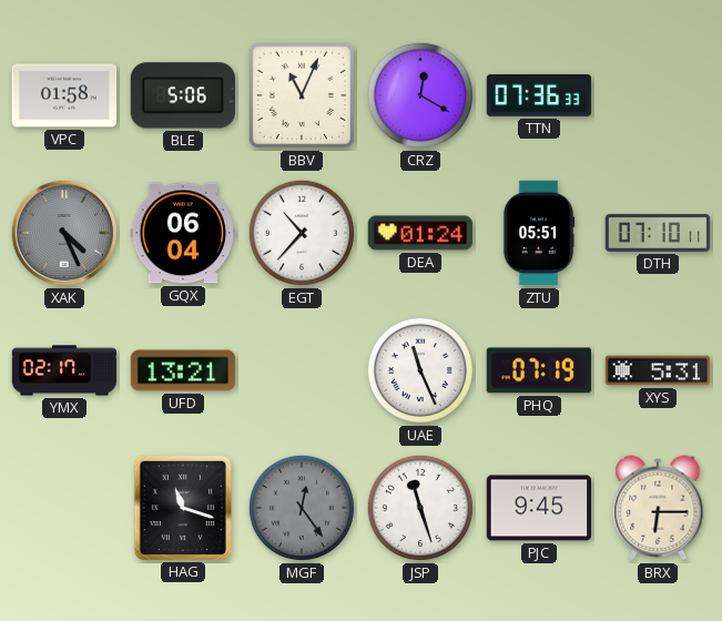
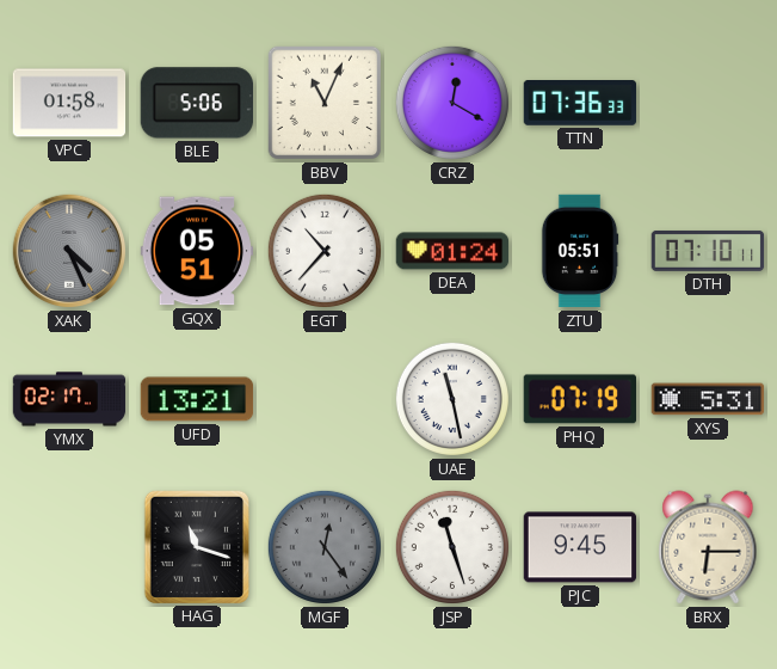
GQX: 06:04 -> 05:51
UAE: 11:26 -> 11:28
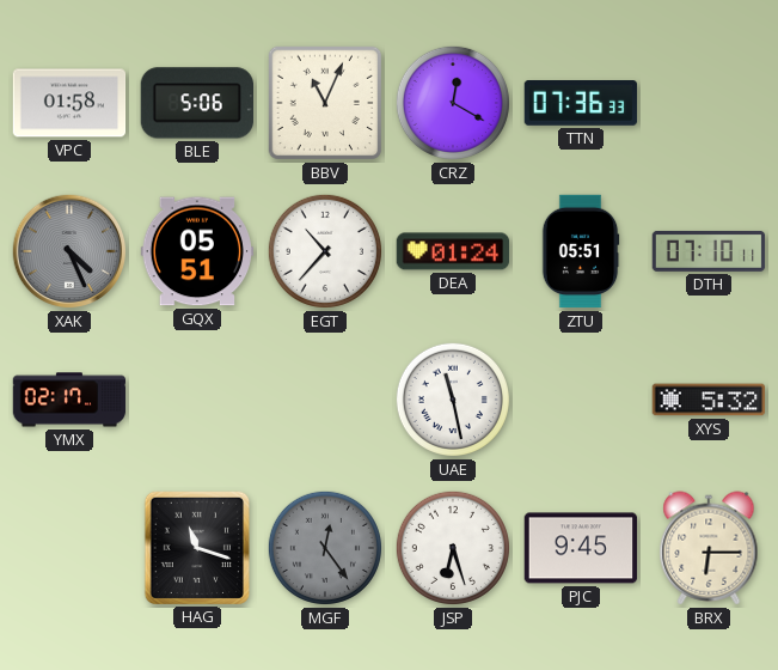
UFD: 13:21 -> none
PHQ: 07:19 -> none
XYS: 5:31 -> 5:32
JSP: 11:27 -> 6:27
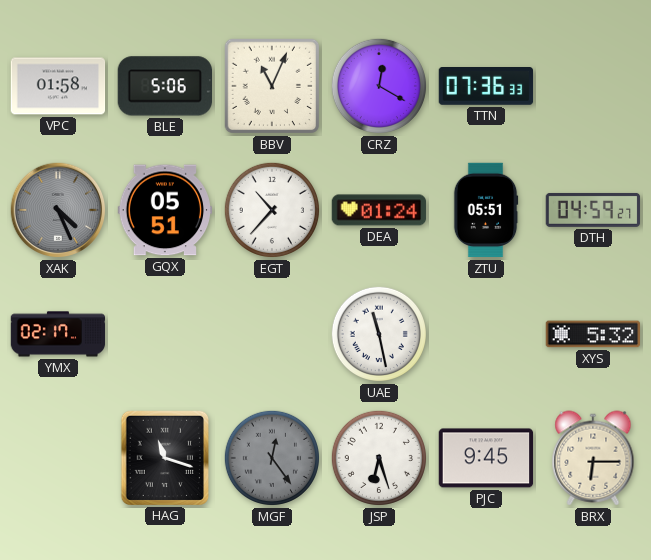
DTH: 07:10 -> 04:59
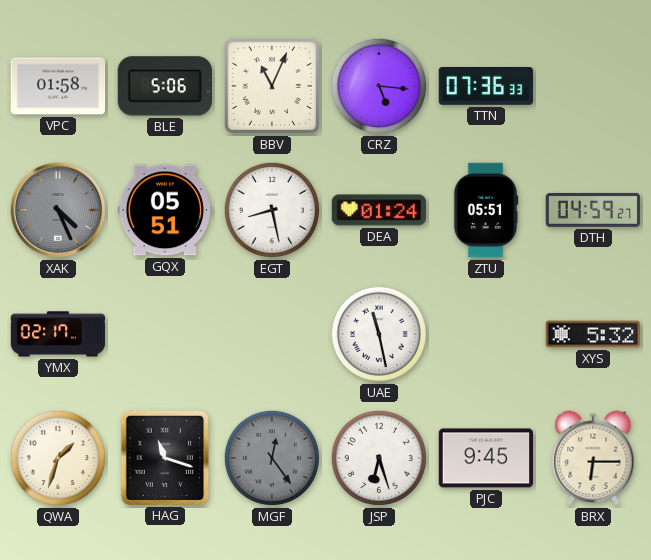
CRZ: 12:20 -> 5:16
EGT: 10:37 -> 8:28
QWA: none -> 1:33
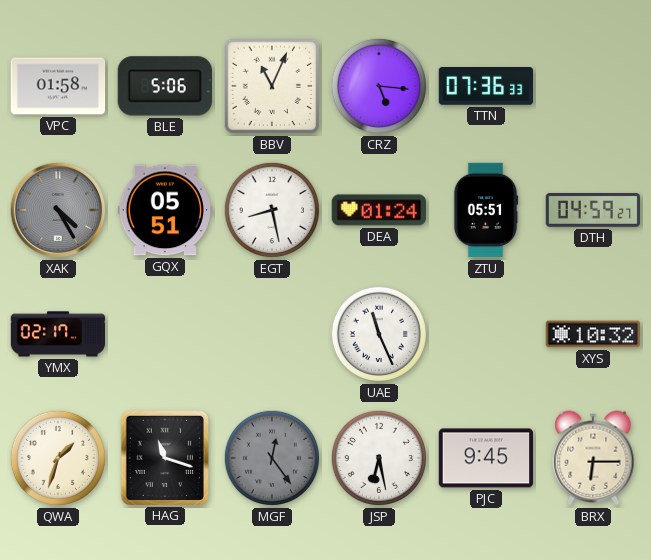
XAK: 4:26 -> 4:25
UAE: 11:28 -> 11:26
XYS: 5:32 -> 10:32
JSP: 6:27 -> 6:28
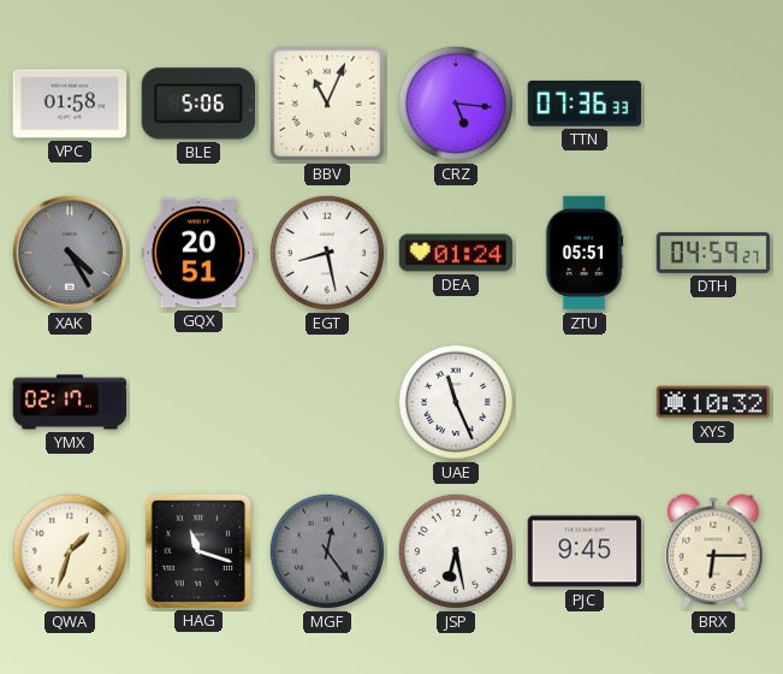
GQX: 05:51 -> 20:51
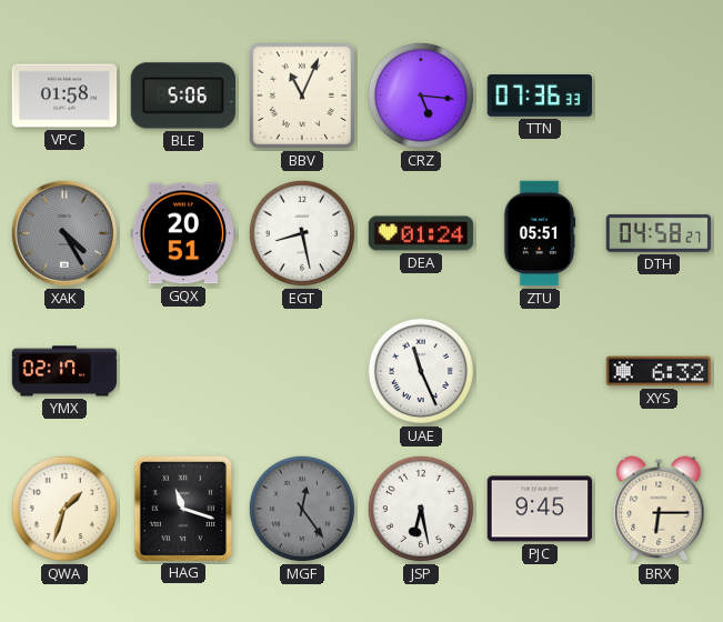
DTH: 04:59 -> 04:58
XYS: 10:32 -> 6:32
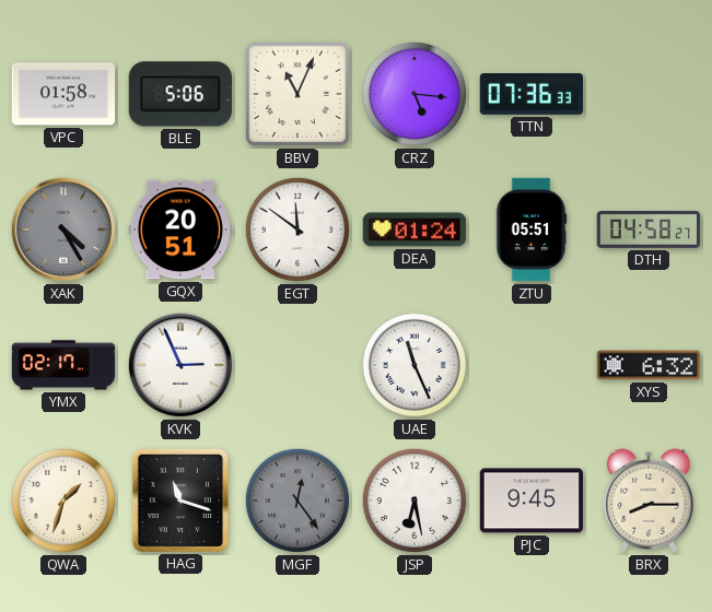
EGT: 8:28 -> 11:51
KVK: none -> 2:56
BRX: 6:15 -> 8:15
